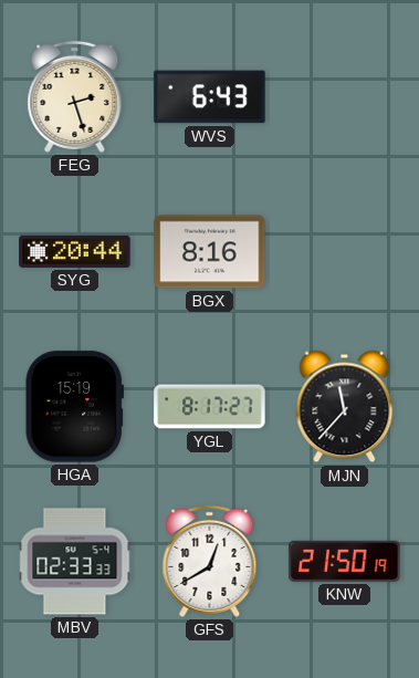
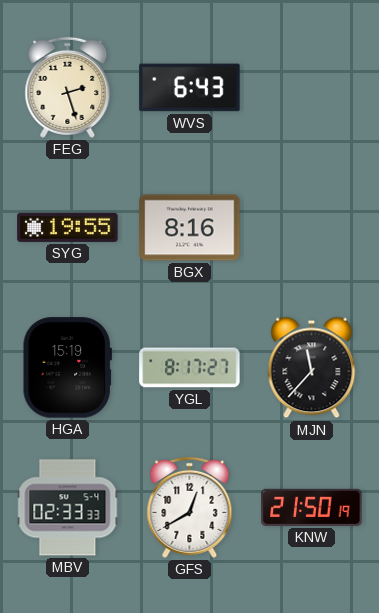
SYG: 20:44 -> 19:55
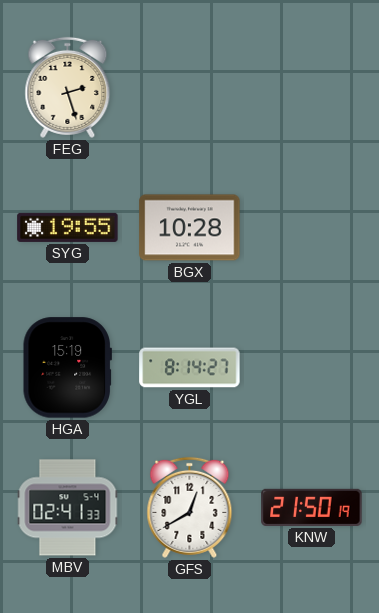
WVS: 6:43 -> none
BGX: 8:16 -> 10:28
YGL: 8:17 -> 8:14
MJN: 11:37 -> none
MBV: 02:33 -> 02:41
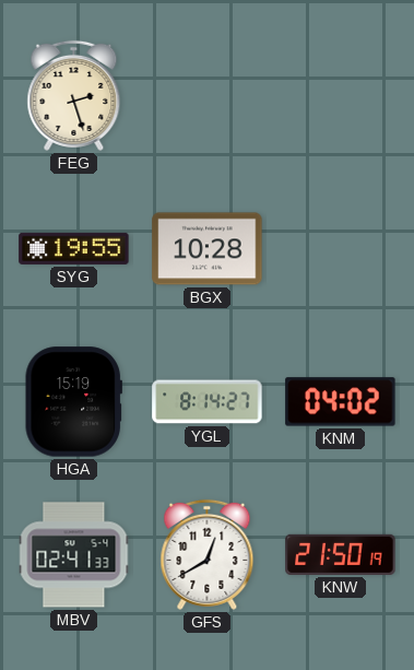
KNM: none -> 04:02
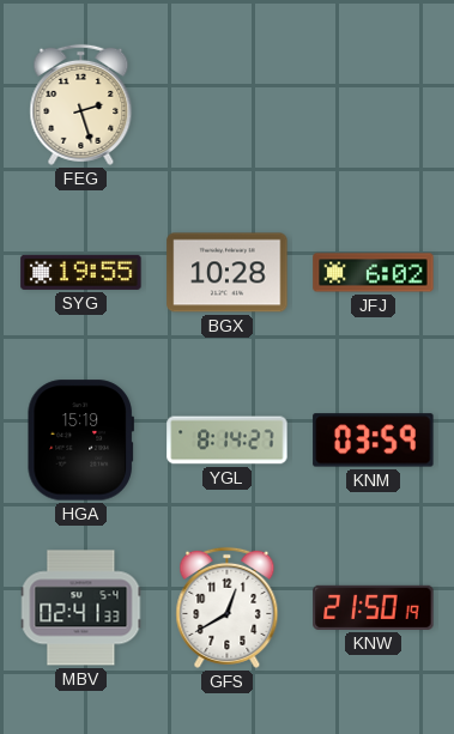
JFJ: none -> 6:02
KNM: 04:02 -> 03:59
